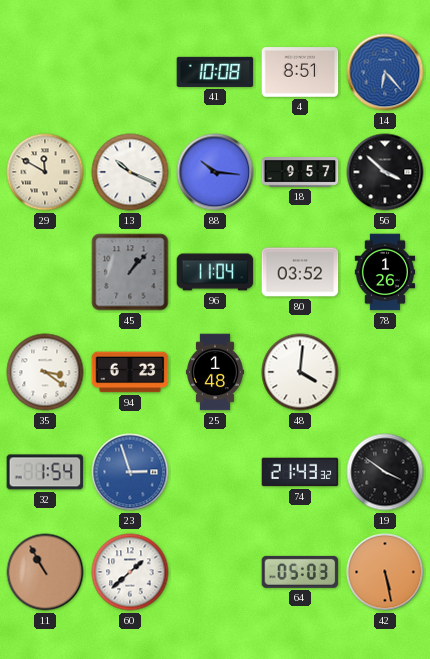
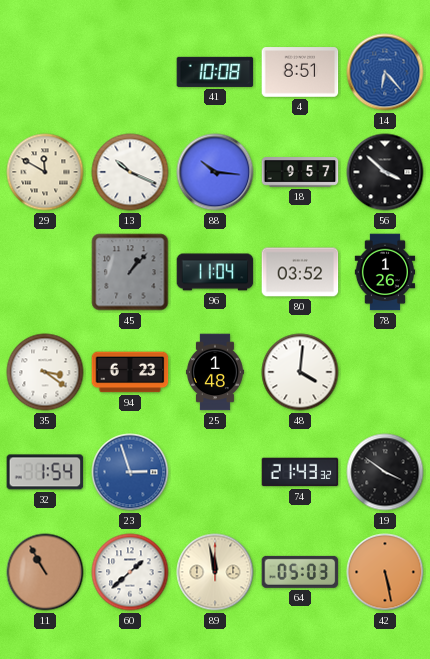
89: none -> 11:58
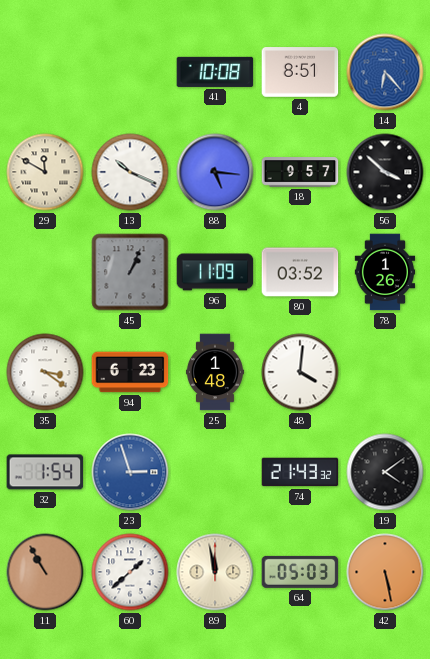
88: 10:16 -> 5:16
45: 1:07 -> 1:04
96: 11:04 -> 11:09
19: 3:51 -> 4:09
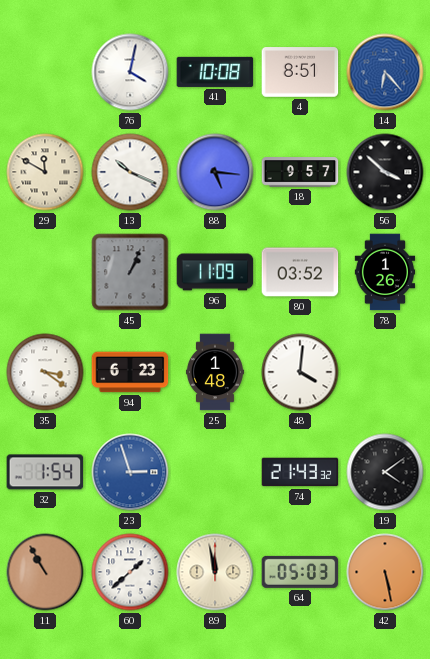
76: none -> 4:02
